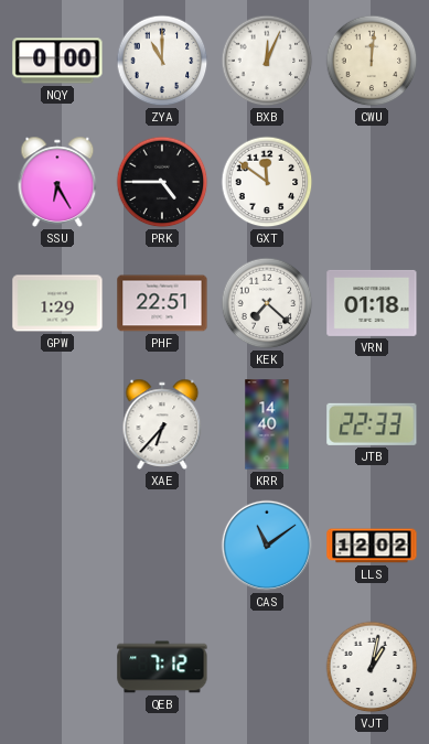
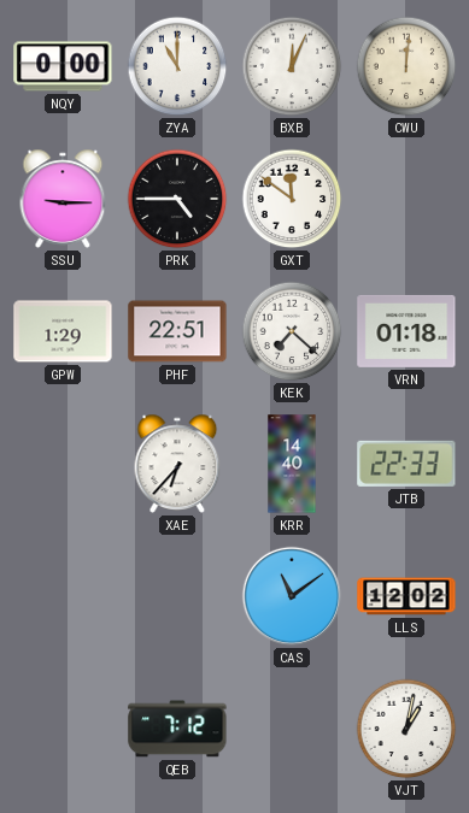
SSU: 6:25 -> 9:15
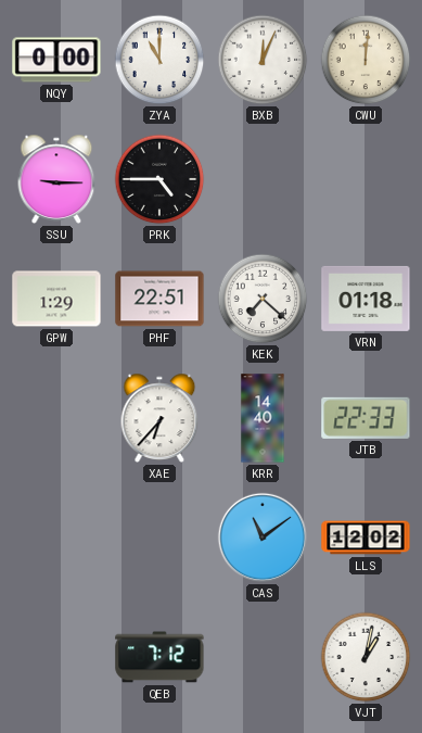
GXT: 11:51 -> none
